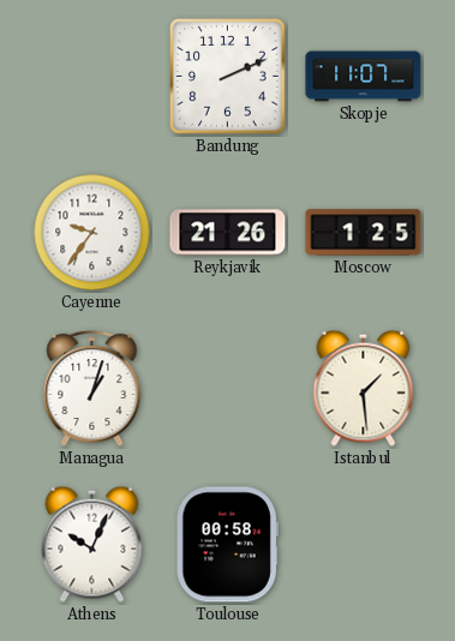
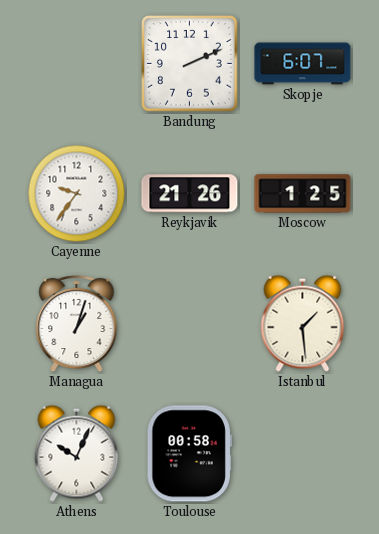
Skopje: 11:07 -> 6:07
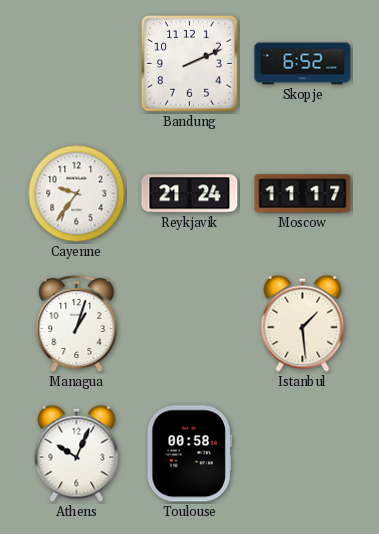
Skopje: 6:07 -> 6:52
Reykjavik: 21:26 -> 21:24
Moscow: 1:25 -> 11:17
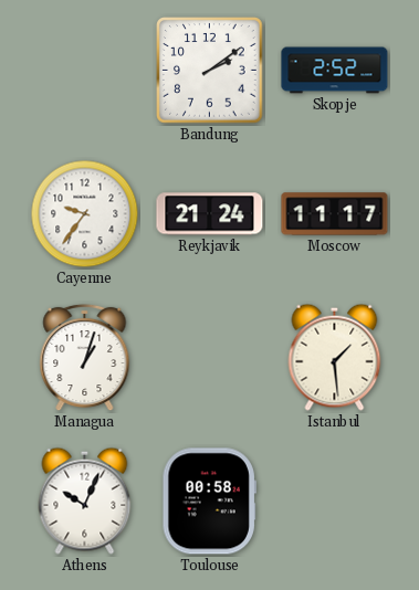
Bandung: 2:11 -> 2:09
Skopje: 6:52 -> 2:52
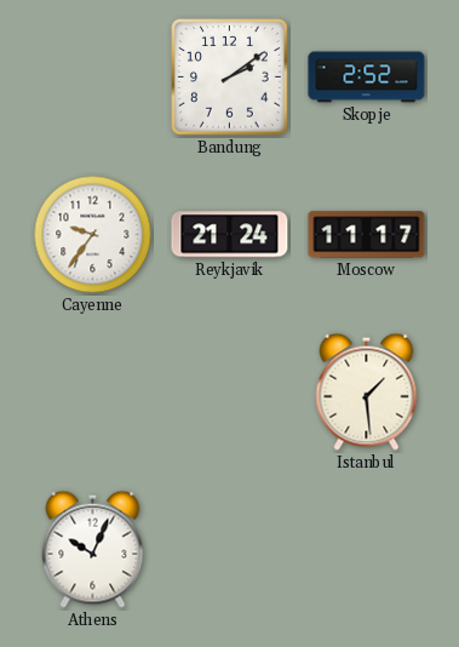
Managua: 1:03 -> none
Toulouse: 00:58 -> none
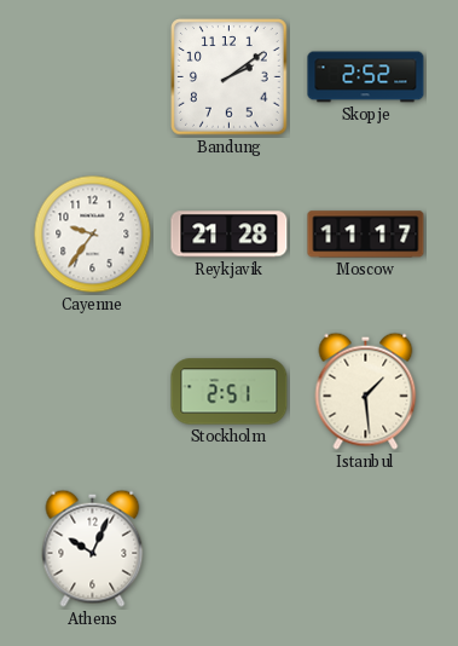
Reykjavik: 21:24 -> 21:28
Stockholm: none -> 2:51
